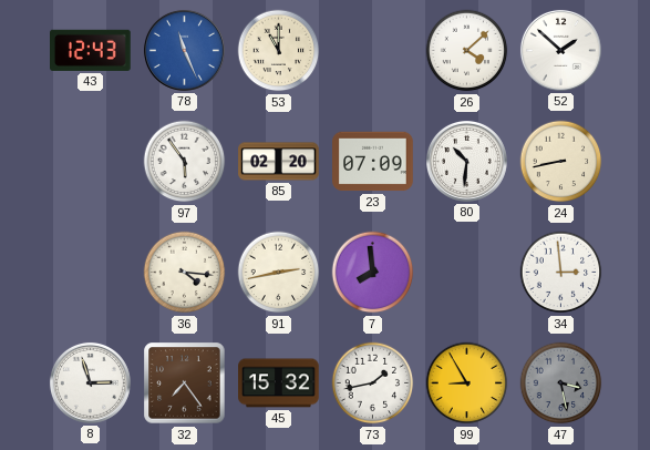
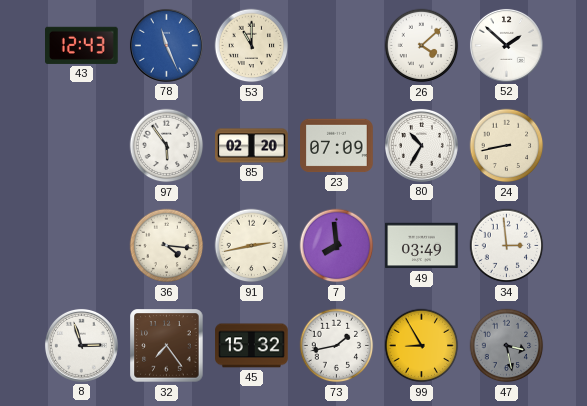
80: 10:31 -> 10:35
49: none -> 03:49
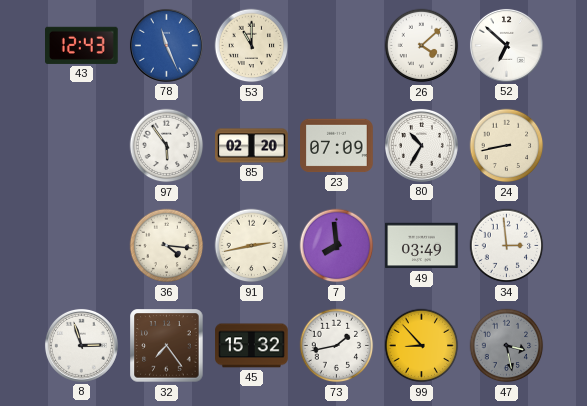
52: 1:52 -> 6:52
99: 8:55 -> 8:53
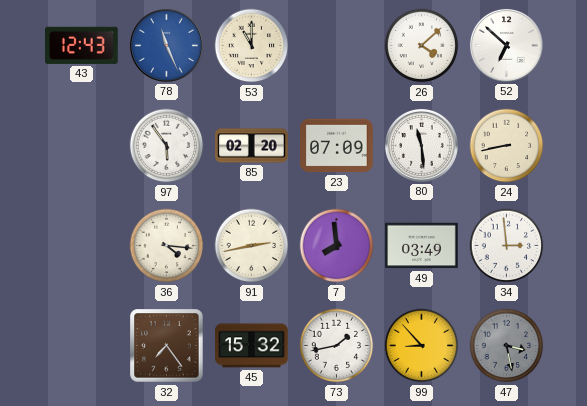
80: 10:35 -> 11:29
8: 2:57 -> none
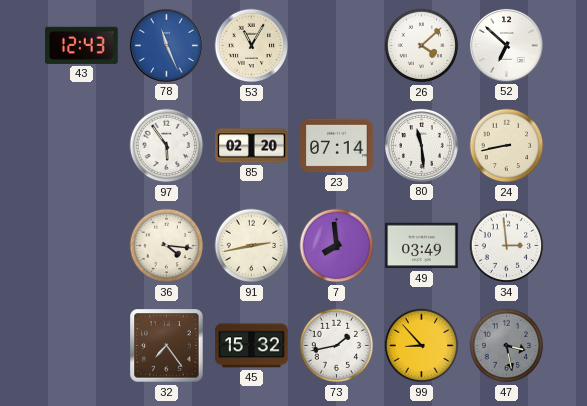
53: 11:00 -> 11:05
23: 07:09 -> 07:14
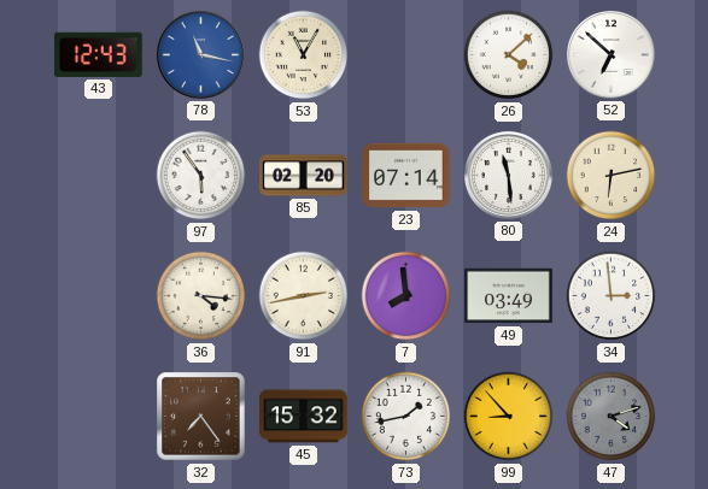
78: 11:26 -> 11:17
24: 8:43 -> 6:13
47: 3:28 -> 4:12
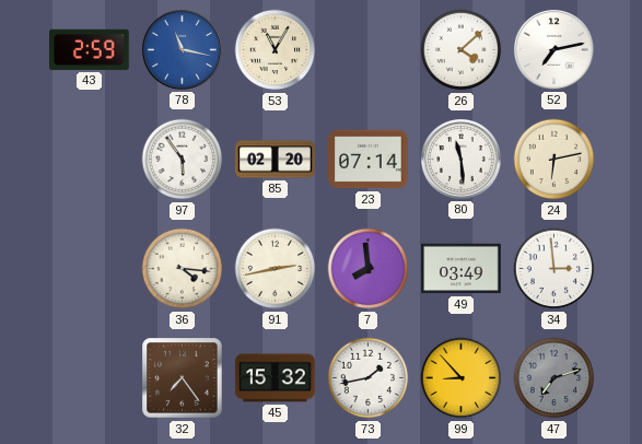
43: 12:43 -> 2:59
52: 6:52 -> 7:13
47: 4:12 -> 7:12
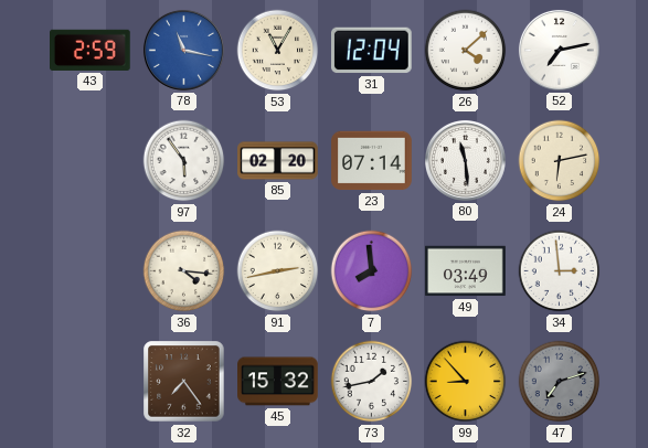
31: none -> 12:04
